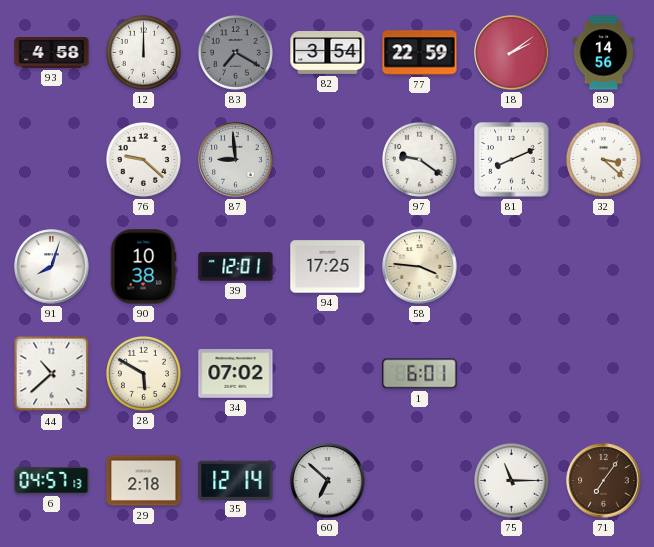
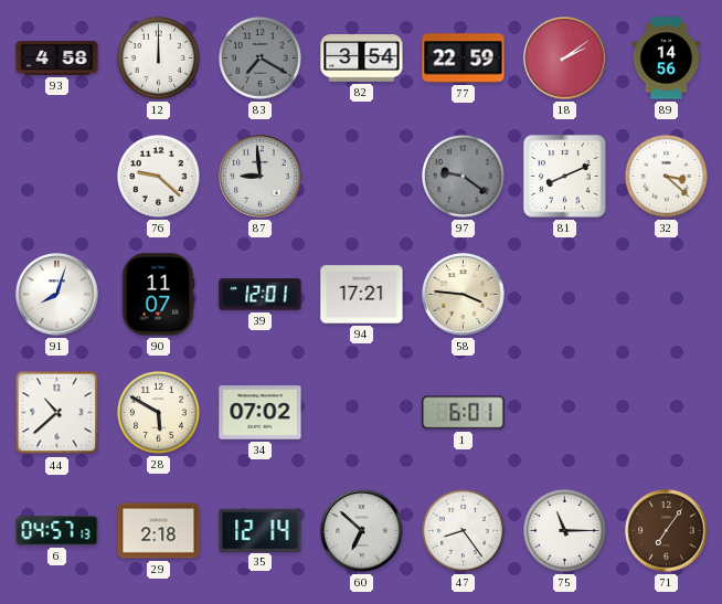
97 dial: white -> grey
90: 10:38 -> 11:07
94: 17:25 -> 17:21
47: none -> 8:24
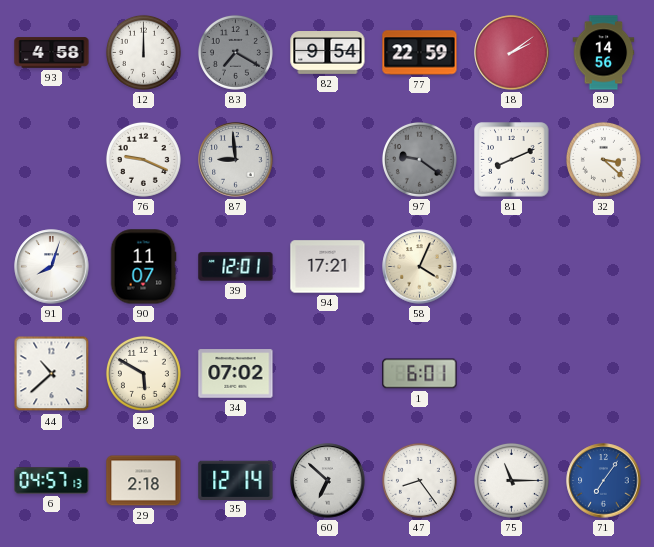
82: 3:54 -> 9:54
76: 9:22 -> 9:19
58: 3:46 -> 4:04
71 dial: brown -> blue
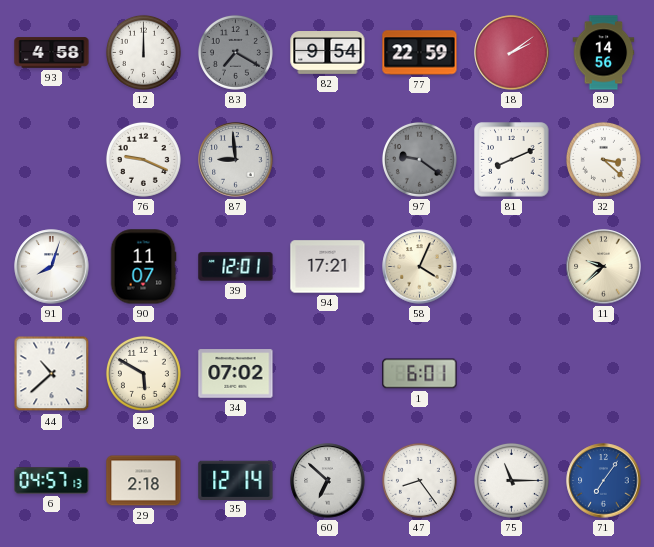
11: none -> 9:38
